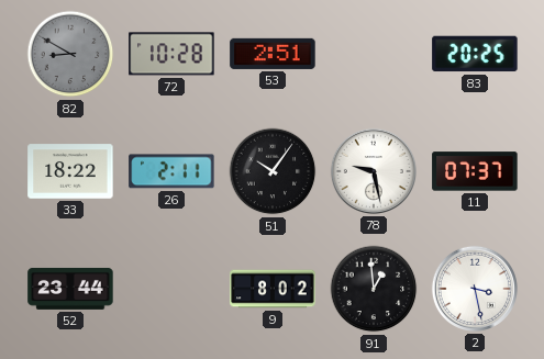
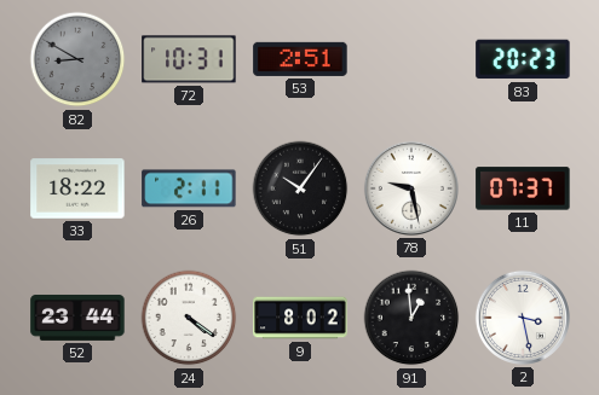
72: 10:28 -> 10:31
83: 20:25 -> 20:23
24: none -> 4:21
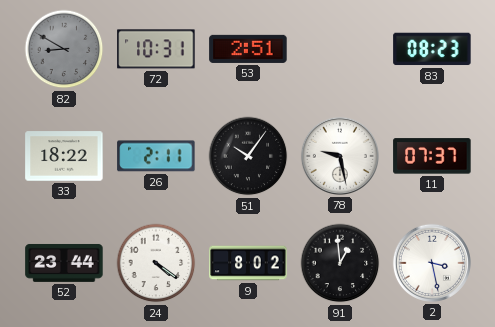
83: 20:23 -> 08:23
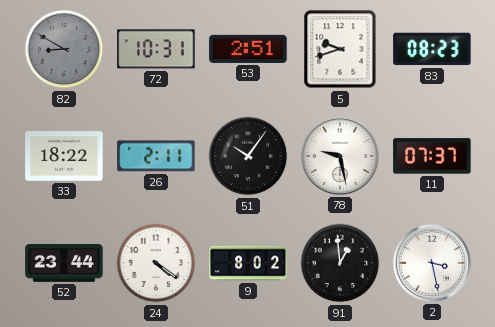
5: none -> 9:42
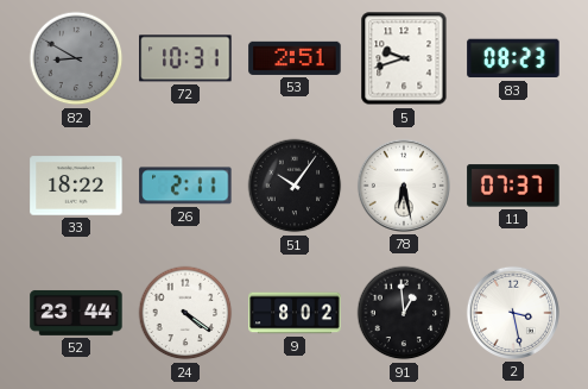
78: 9:28 -> 6:28
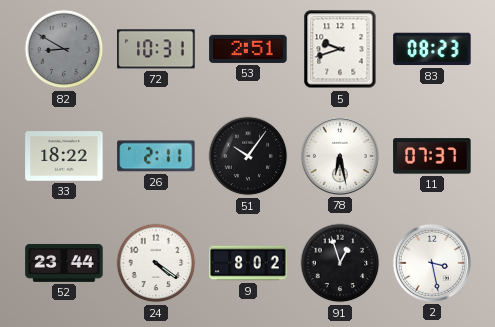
91: 12:59 -> 12:57
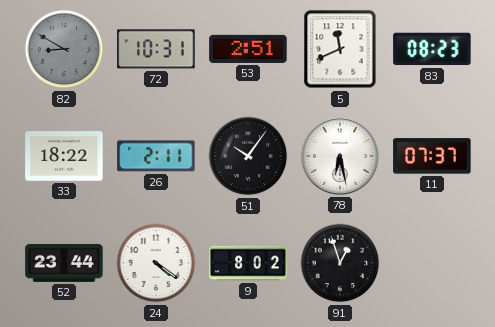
5: 9:42 -> 11:41
2: 3:28 -> none
